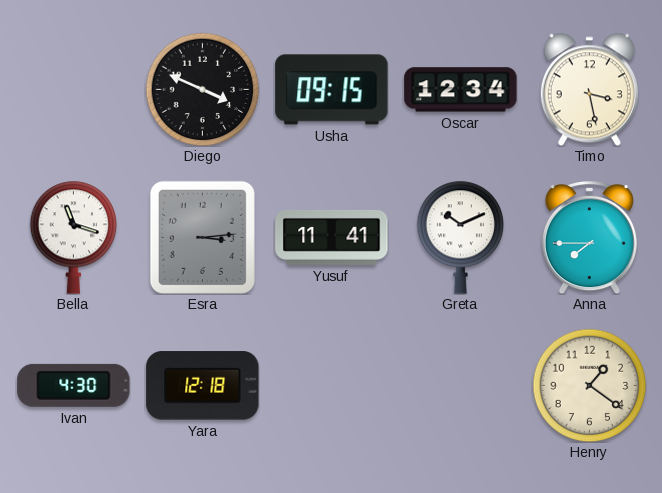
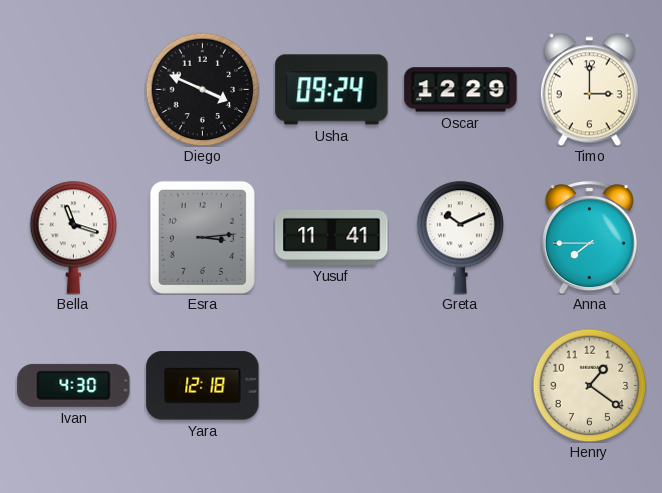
Usha: 09:15 -> 09:24
Oscar: 12:34 -> 12:29
Timo: 3:28 -> 3:00
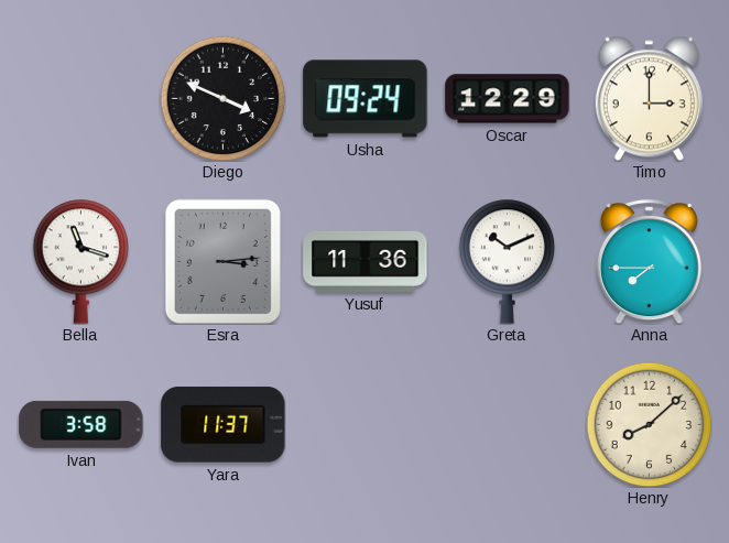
Yusuf: 11:41 -> 11:36
Ivan: 4:30 -> 3:58
Yara: 12:18 -> 11:37
Henry: 1:21 -> 8:08
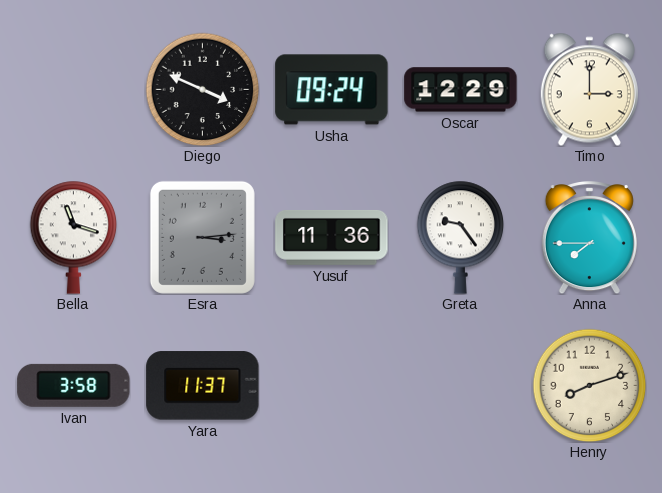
Greta: 10:11 -> 9:24
Henry: 8:08 -> 8:12
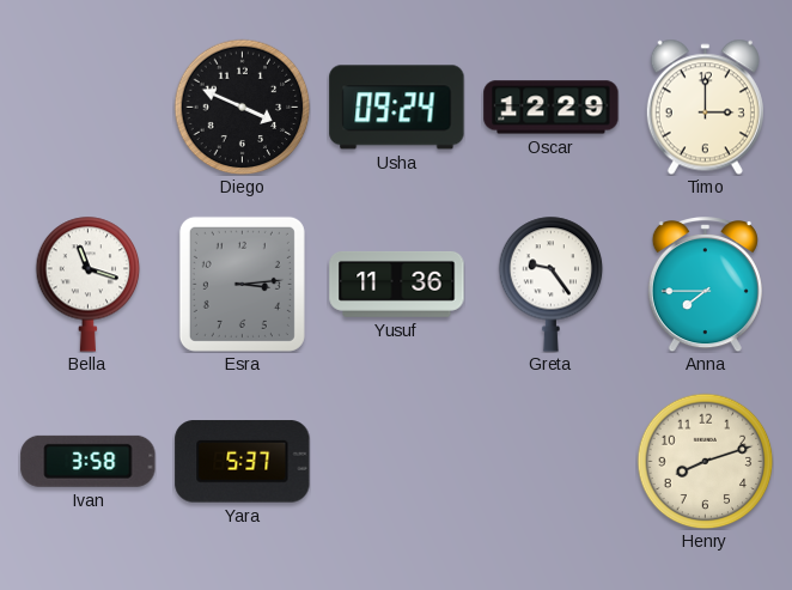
Yara: 11:37 -> 5:37
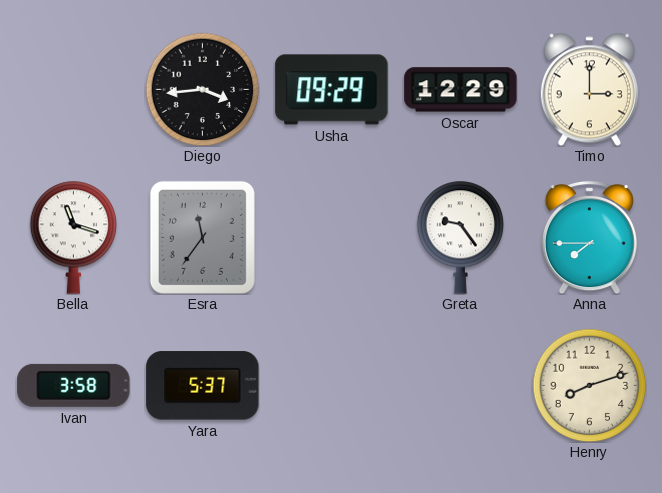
Diego: 3:49 -> 3:44
Usha: 09:24 -> 09:29
Esra: 3:14 -> 11:36
Yusuf: 11:36 -> none
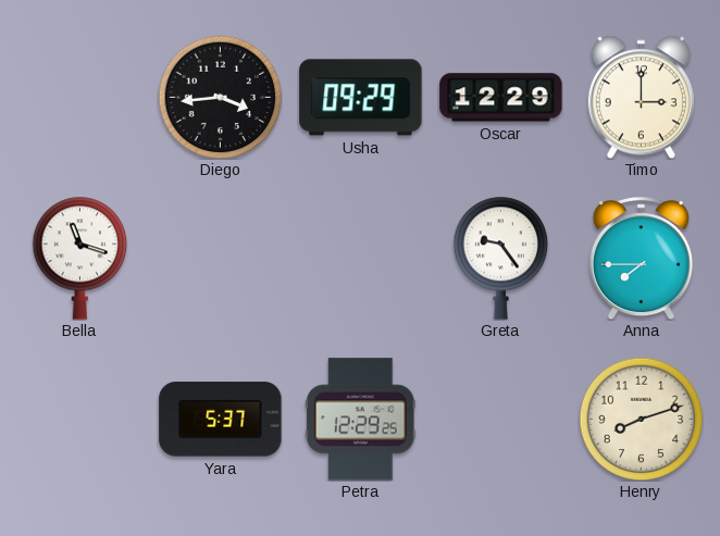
Esra: 11:36 -> none
Ivan: 3:58 -> none
Petra: none -> 12:29
